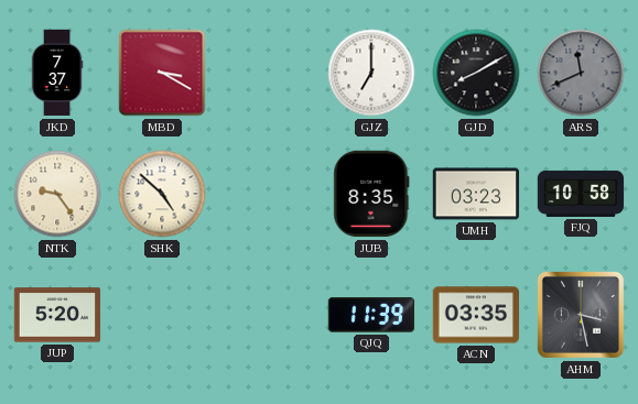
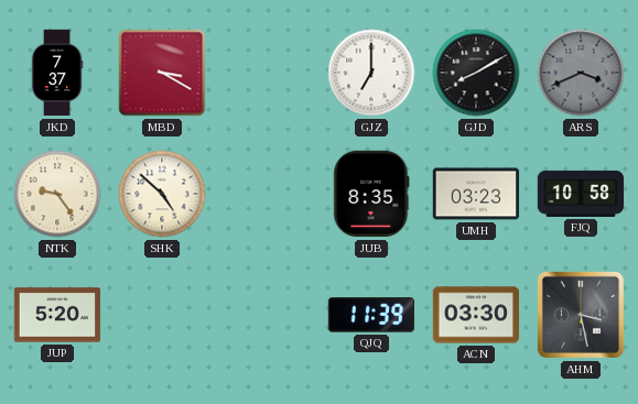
ARS: 11:41 -> 3:41
ACN: 03:35 -> 03:30
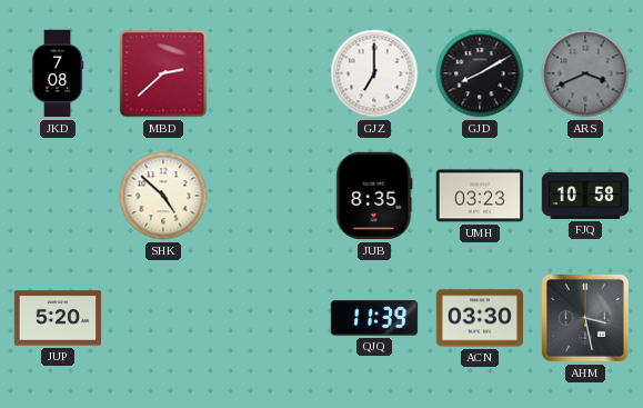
JKD: 7:37 -> 7:08
MBD: 3:20 -> 2:38
NTK: 9:24 -> none
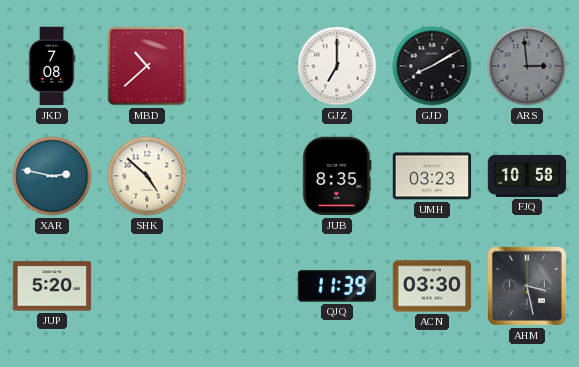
MBD: 2:38 -> 10:38
ARS: 3:41 -> 2:59
XAR: none -> 2:47
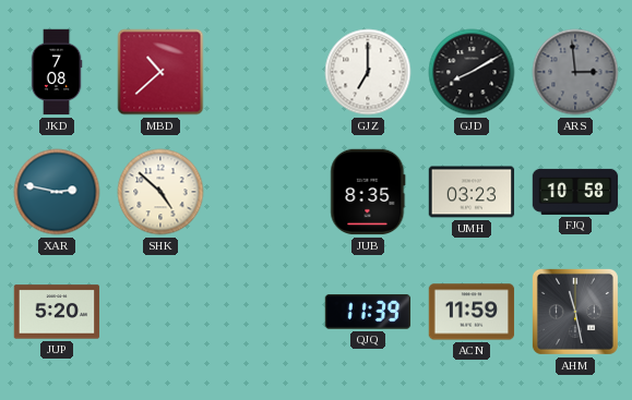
ACN: 03:30 -> 11:59
AHM: 3:28 -> 11:28
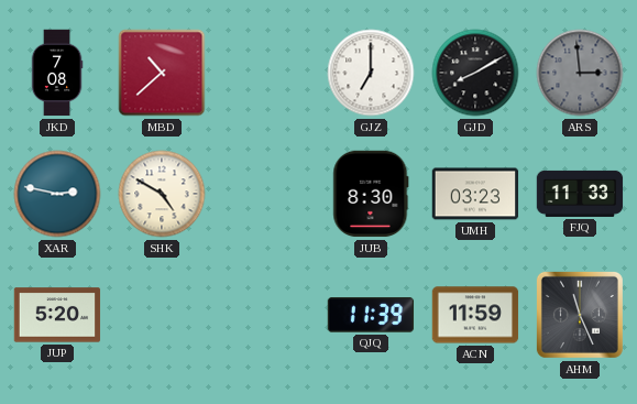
SHK: 4:52 -> 4:50
JUB: 8:35 -> 8:30
FJQ: 10:58 -> 11:33
AHM: 11:28 -> 11:26
